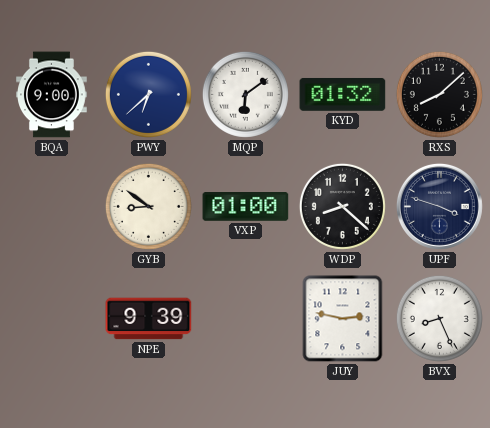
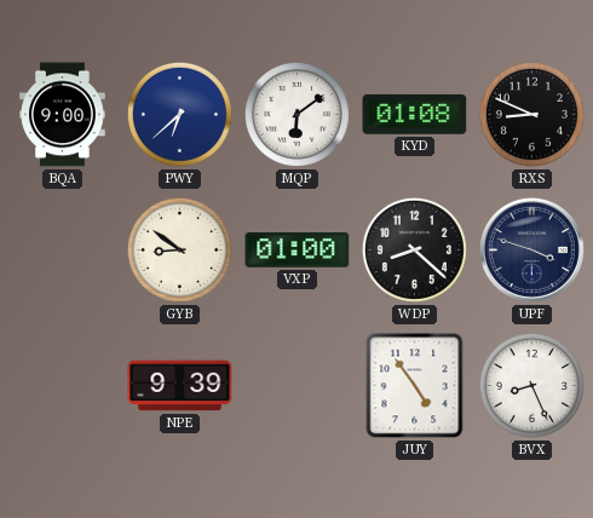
KYD: 01:32 -> 01:08
RXS: 8:08 -> 8:49
JUY: 2:47 -> 4:54
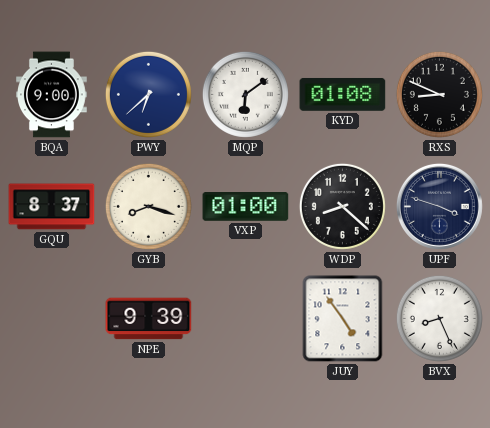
GQU: none -> 8:37
GYB: 8:51 -> 8:18
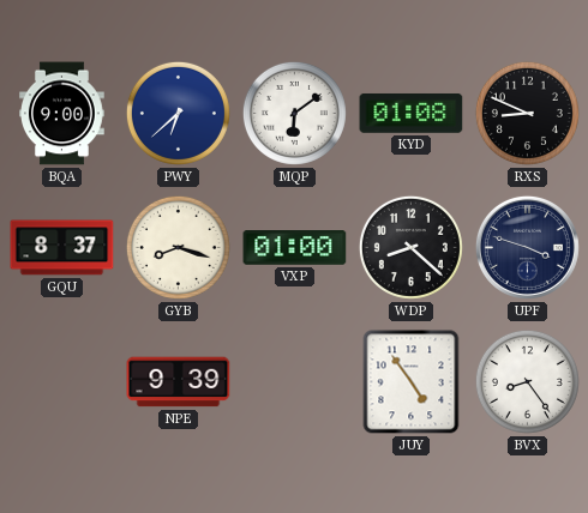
BVX: 8:26 -> 8:24
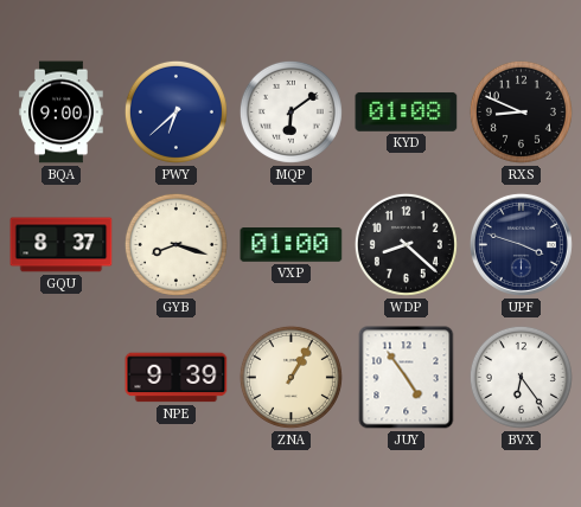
ZNA: none -> 1:05
BVX: 8:24 -> 6:24
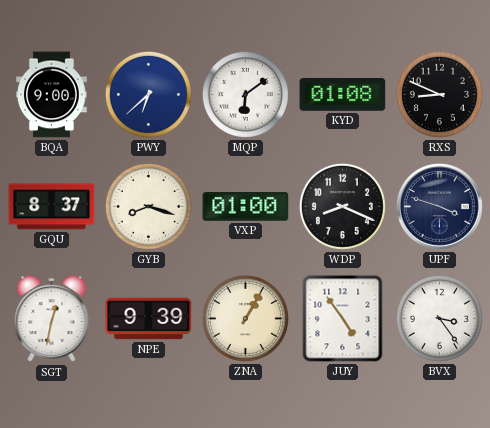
WDP: 8:22 -> 8:19
SGT: none -> 12:32
BVX: 6:24 -> 3:24
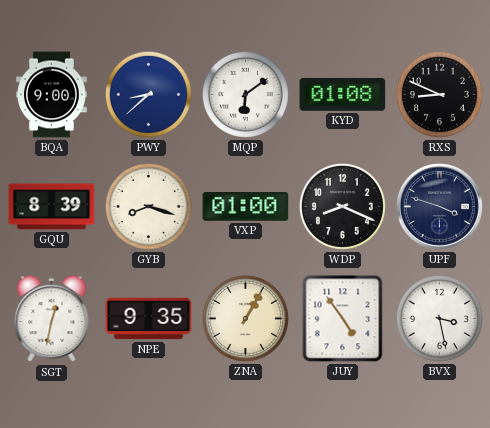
PWY: 6:38 -> 8:38
GQU: 8:37 -> 8:39
NPE: 9:39 -> 9:35
BVX: 3:24 -> 3:28
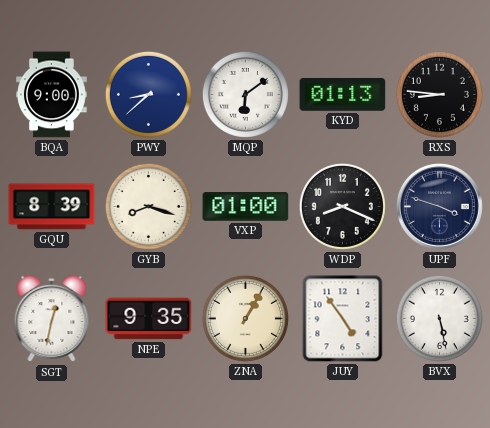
KYD: 01:08 -> 01:13
RXS: 8:49 -> 8:46
BVX: 3:28 -> 5:28
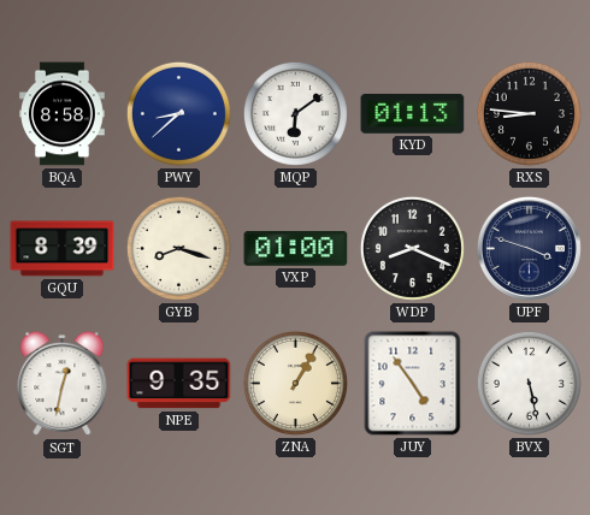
BQA: 9:00 -> 8:58
